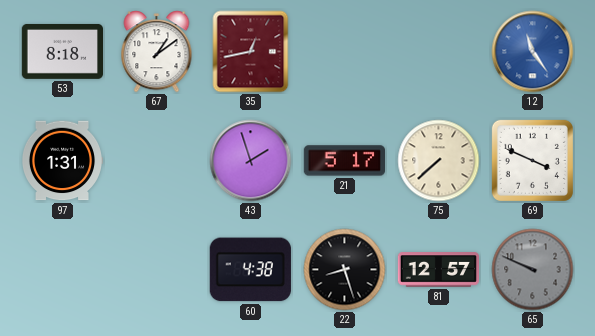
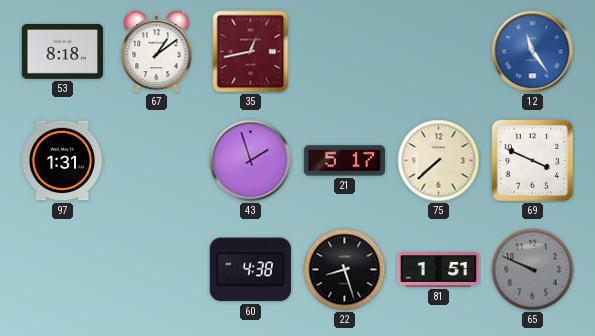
81: 12:57 -> 1:51
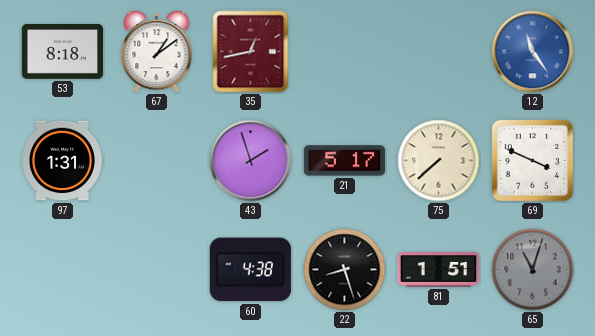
65: 9:49 -> 11:03
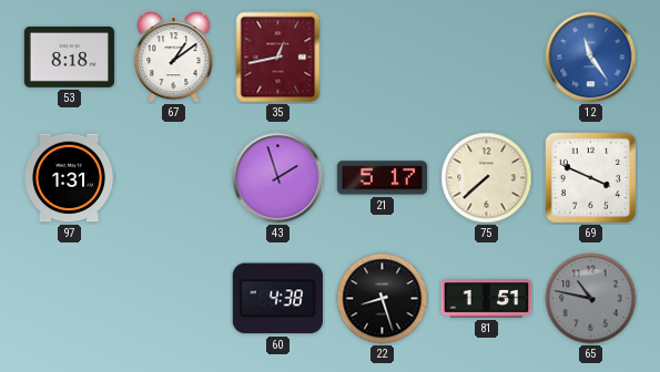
65: 11:03 -> 10:47
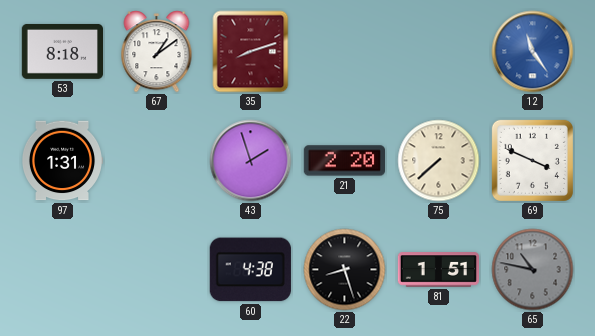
35: 12:43 -> 8:12
21: 5:17 -> 2:20
